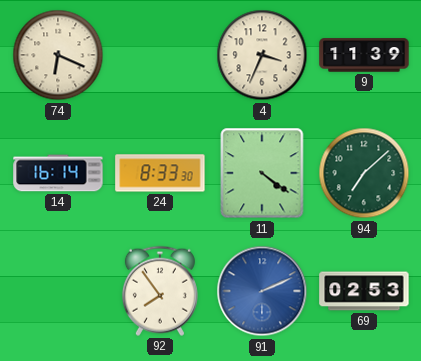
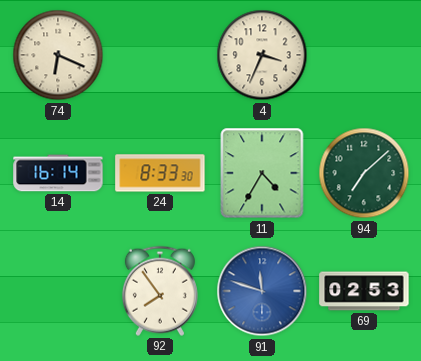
9: 11:39 -> none
11: 4:21 -> 4:35
91: 2:11 -> 11:48
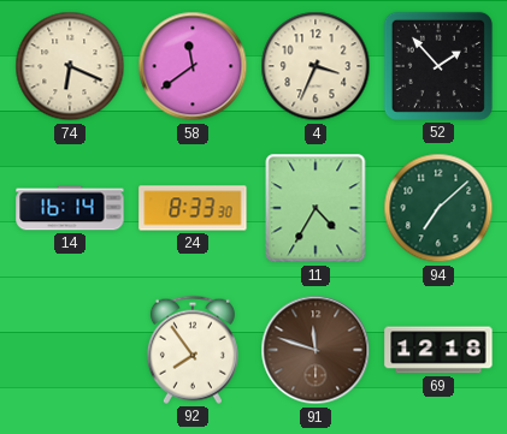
58: none -> 11:39
52: none -> 1:53
91 dial: blue -> brown
69: 02:53 -> 12:18
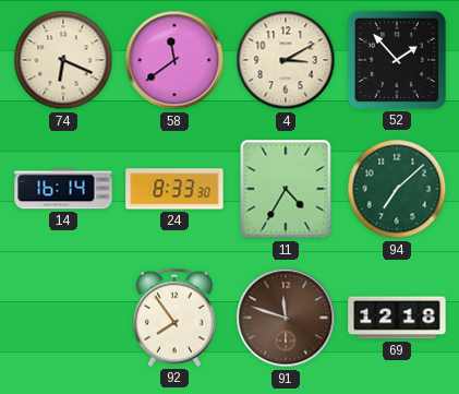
4: 3:34 -> 3:10
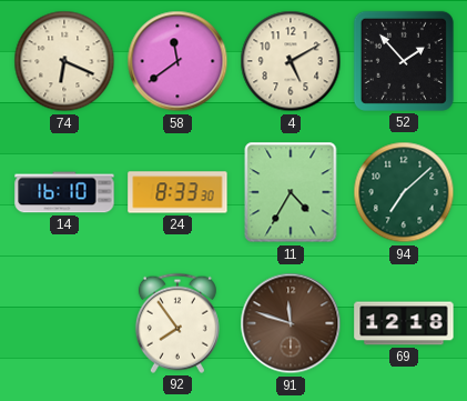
4: 3:10 -> 5:10
14: 16:14 -> 16:10
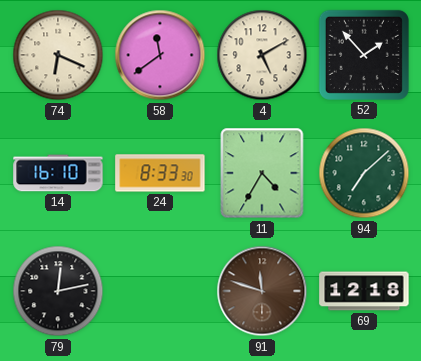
79: none -> 12:13
92: 7:54 -> none
